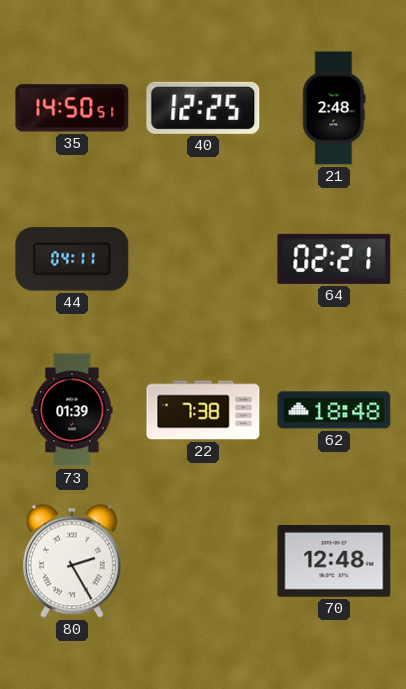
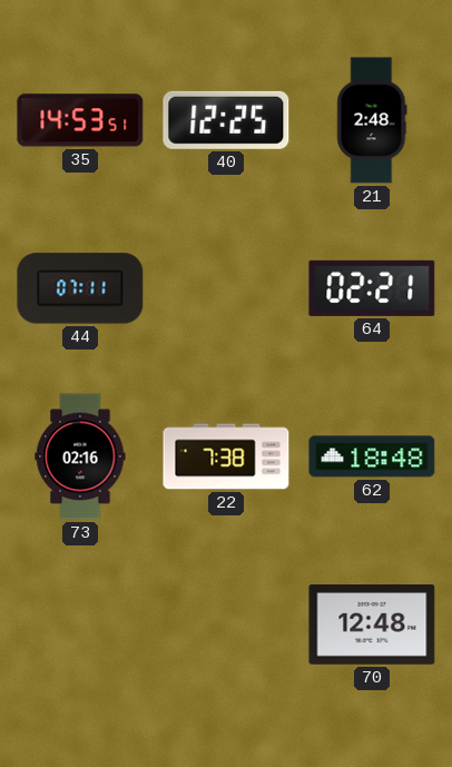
35: 14:50 -> 14:53
44: 04:11 -> 07:11
73: 01:39 -> 02:16
80: 2:25 -> none
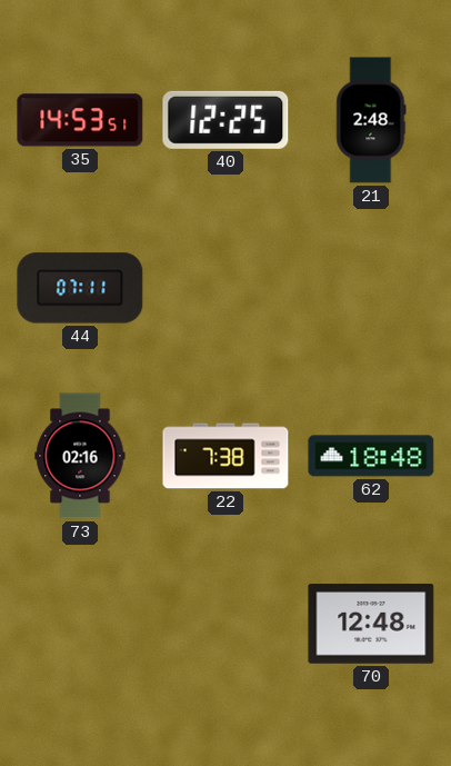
64: 02:21 -> none
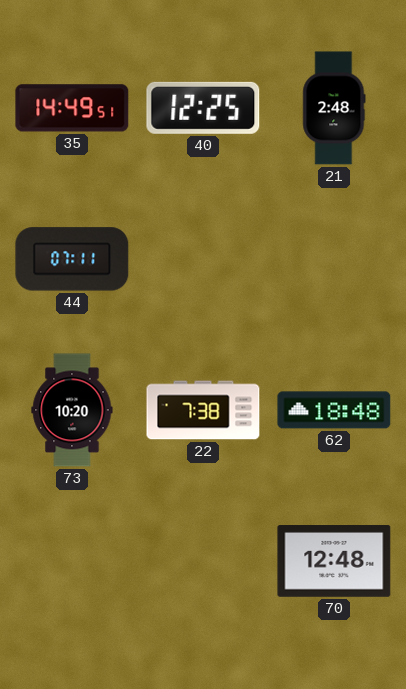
35: 14:53 -> 14:49
73: 02:16 -> 10:20
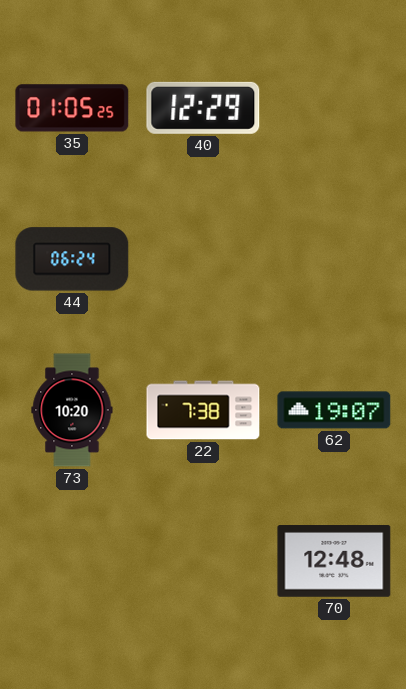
35: 14:49 -> 01:05
40: 12:25 -> 12:29
21: 2:48 -> none
44: 07:11 -> 06:24
62: 18:48 -> 19:07
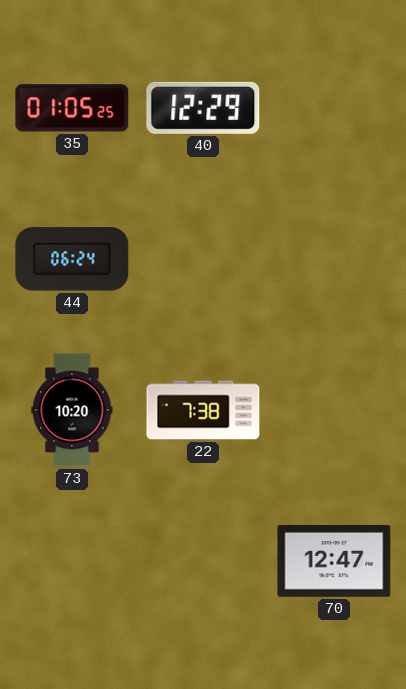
62: 19:07 -> none
70: 12:48 -> 12:47
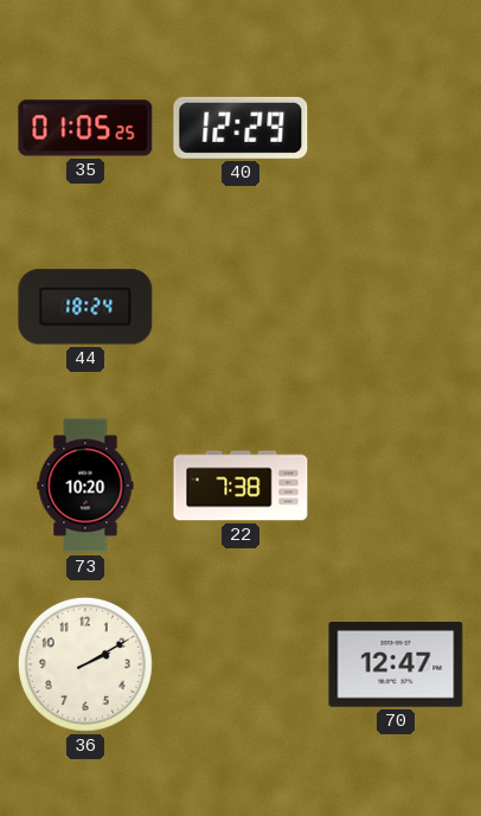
44: 06:24 -> 18:24
36: none -> 2:10
